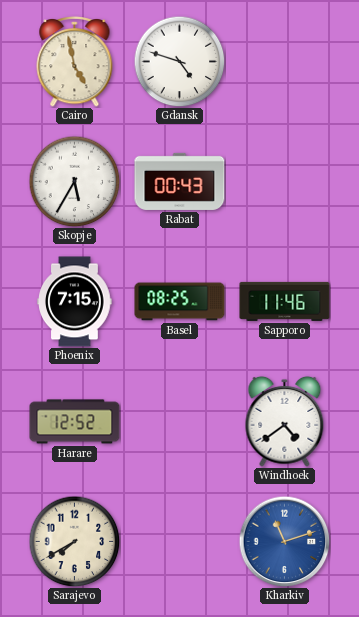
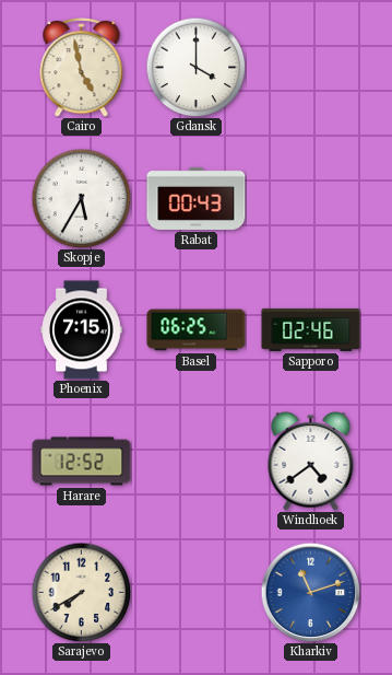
Gdansk: 4:48 -> 4:00
Basel: 08:25 -> 06:25
Sapporo: 11:46 -> 02:46
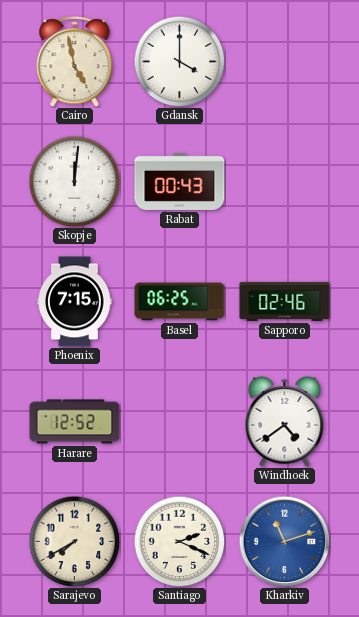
Skopje: 5:35 -> 12:01
Santiago: none -> 2:19
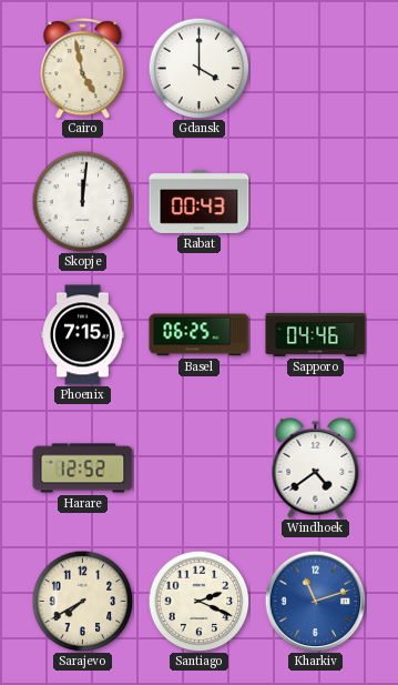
Sapporo: 02:46 -> 04:46
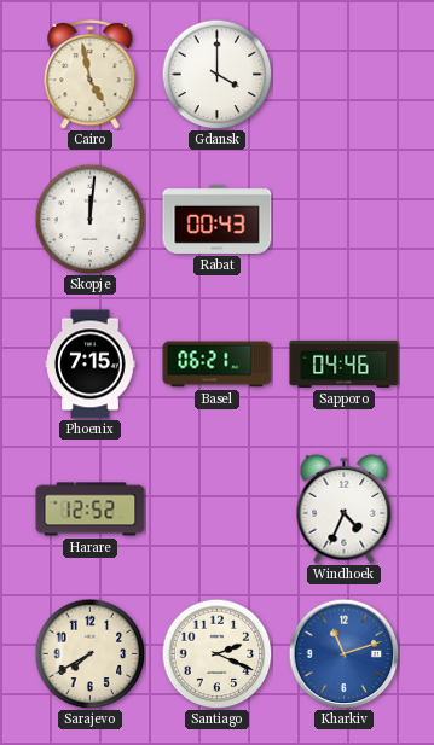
Basel: 06:25 -> 06:21
Windhoek: 4:39 -> 4:34
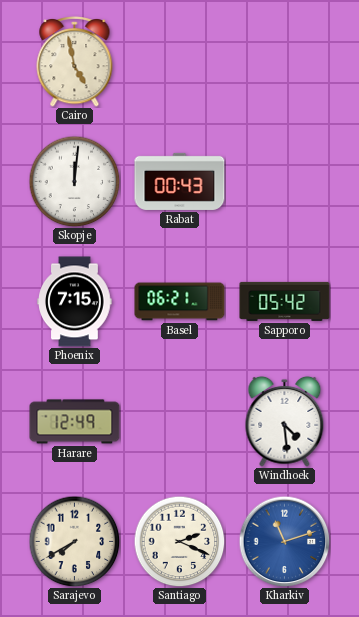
Gdansk: 4:00 -> none
Sapporo: 04:46 -> 05:42
Harare: 12:52 -> 12:49
Windhoek: 4:34 -> 4:29
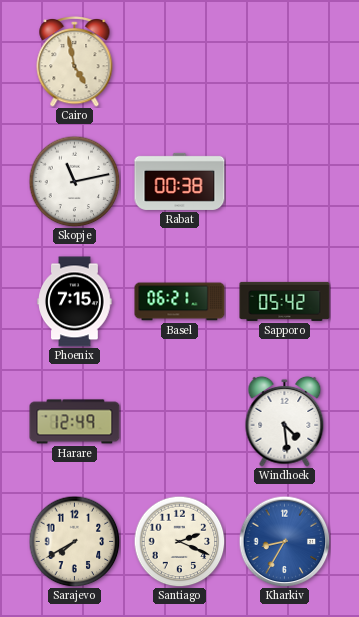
Skopje: 12:01 -> 11:13
Rabat: 00:43 -> 00:38
Kharkiv: 11:12 -> 8:35
